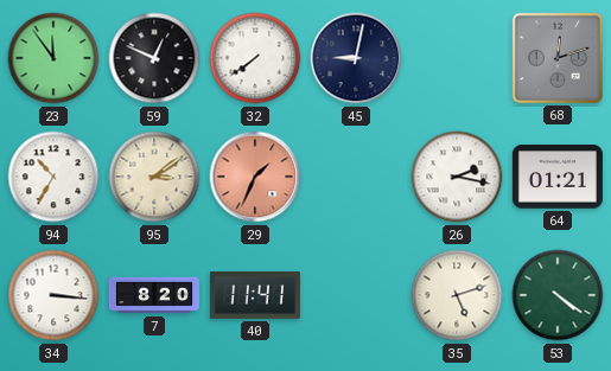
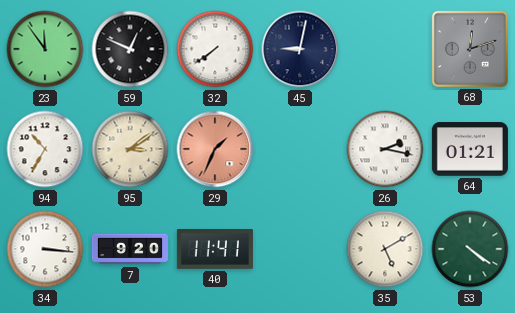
7: 8:20 -> 9:20
35: 5:12 -> 5:10
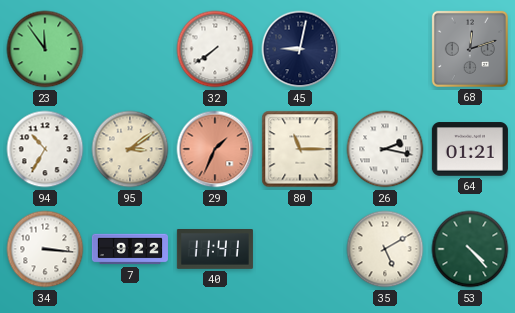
59: 12:49 -> none
80: none -> 11:15
7: 9:20 -> 9:22
53: 4:21 -> 4:23
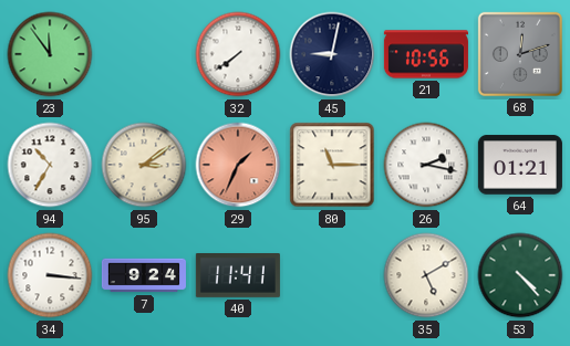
21: none -> 10:56
7: 9:22 -> 9:24
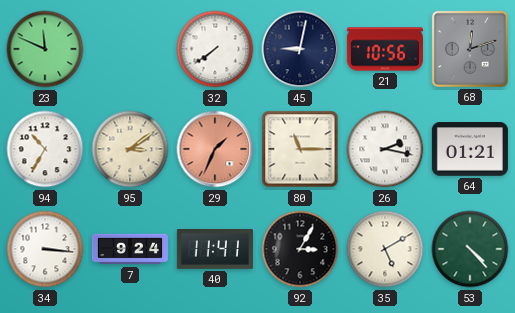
23: 11:54 -> 11:49
92: none -> 3:05
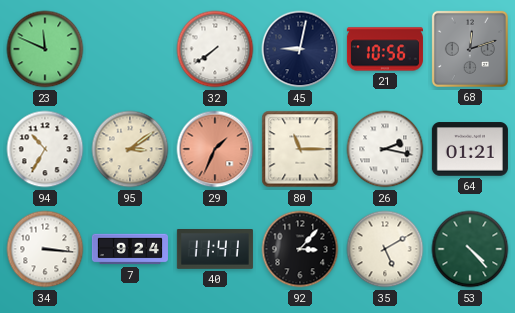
92: 3:05 -> 3:07
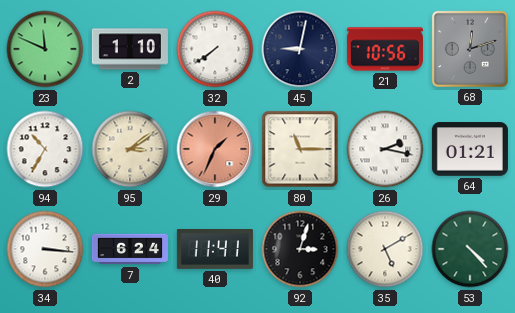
2: none -> 1:10
7: 9:24 -> 6:24
92: 3:07 -> 3:03
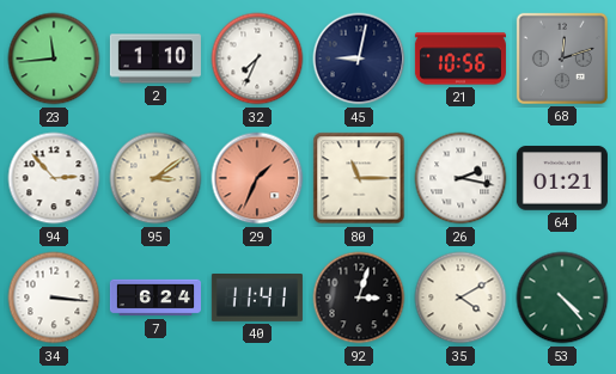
23: 11:49 -> 11:44
32: 7:39 -> 7:34
94: 10:35 -> 2:53
35: 5:10 -> 4:10
